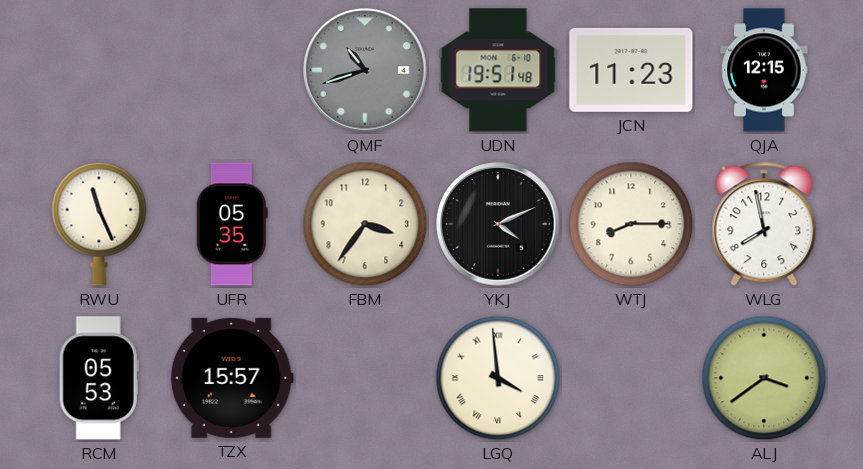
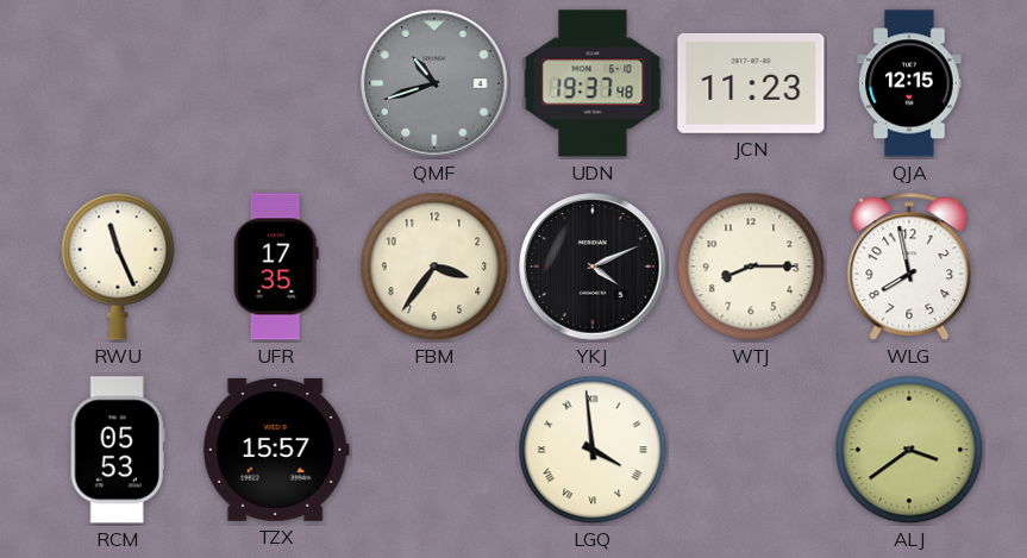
UDN: 19:51 -> 19:37
UFR: 05:35 -> 17:35
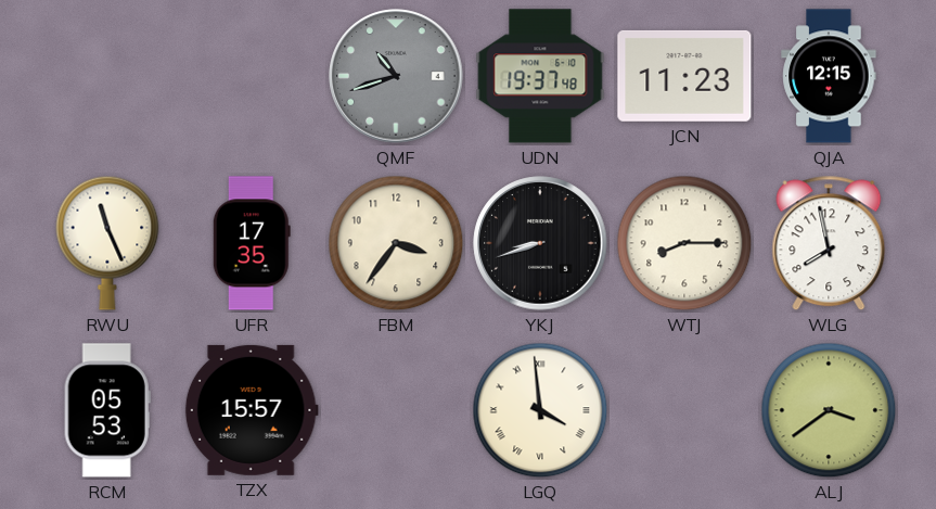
YKJ: 4:11 -> 8:42
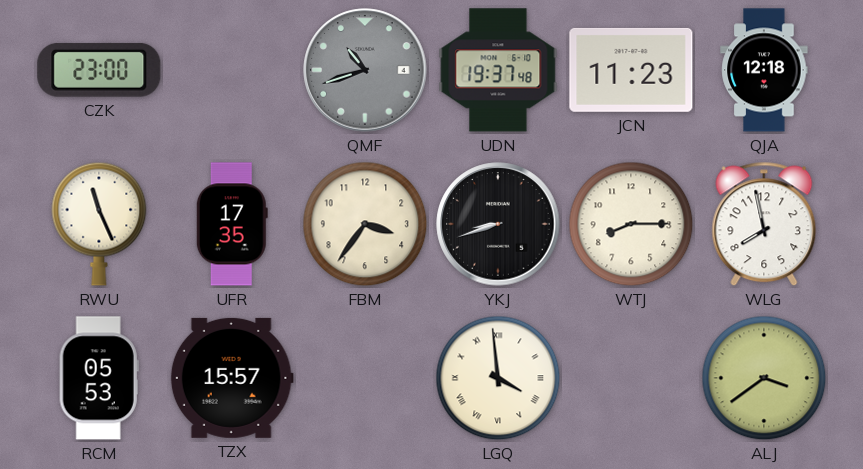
CZK: none -> 23:00
QJA: 12:15 -> 12:18
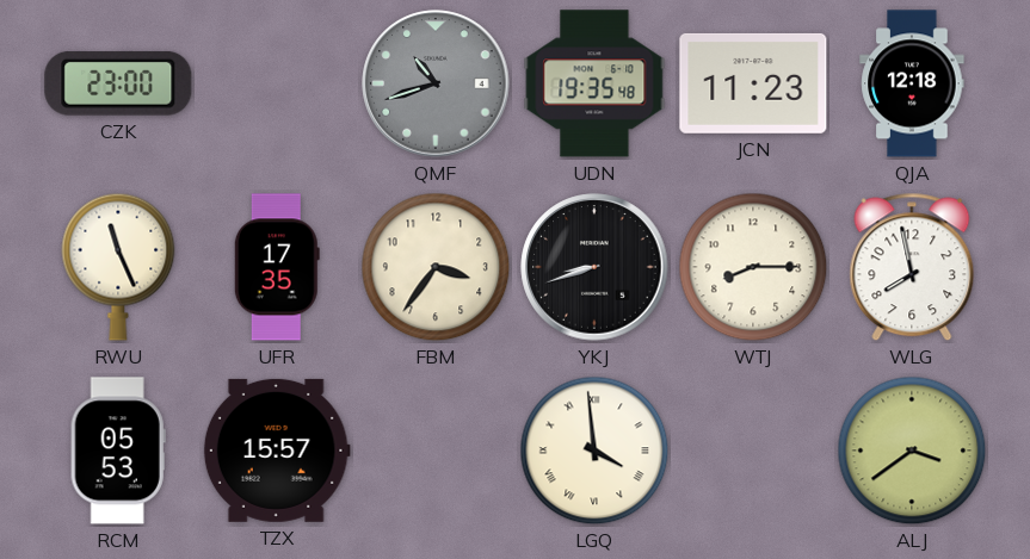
UDN: 19:37 -> 19:35
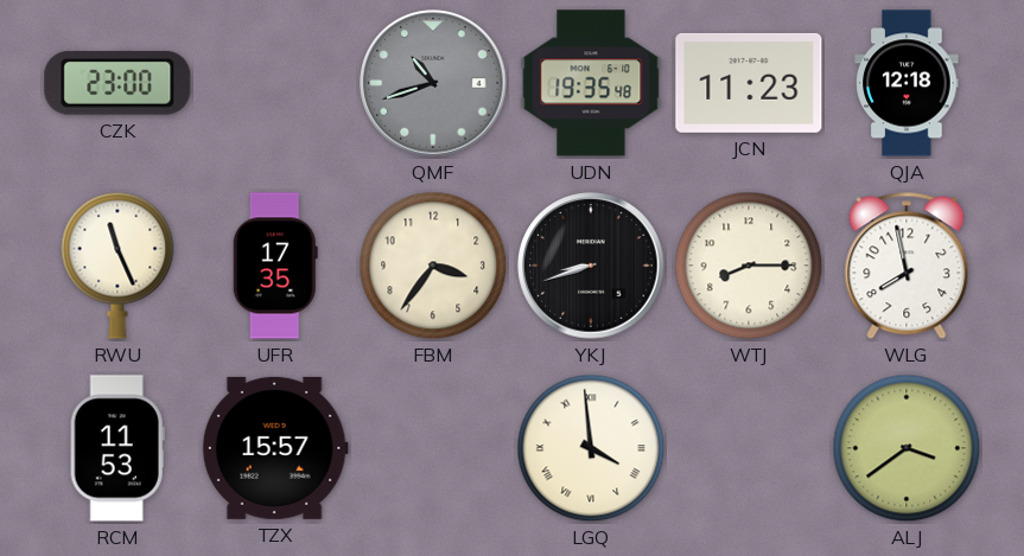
RCM: 05:53 -> 11:53
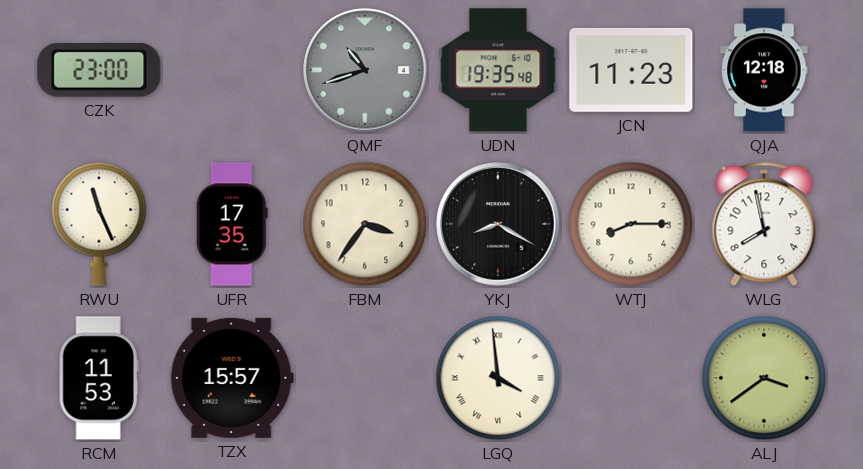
YKJ: 8:42 -> 8:20
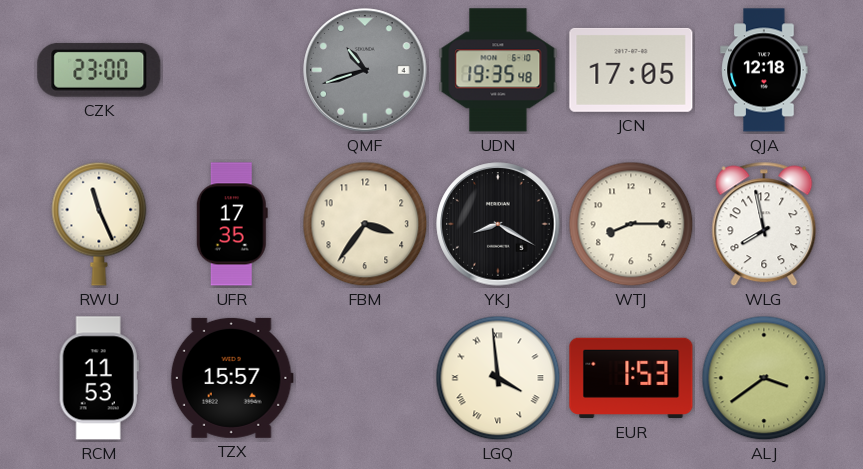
JCN: 11:23 -> 17:05
EUR: none -> 1:53
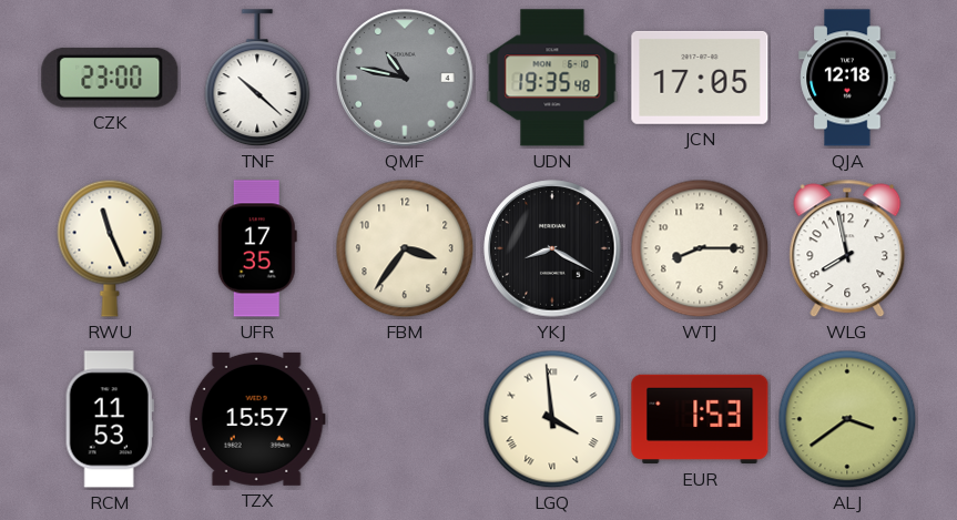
TNF: none -> 10:22
QMF: 10:42 -> 10:47
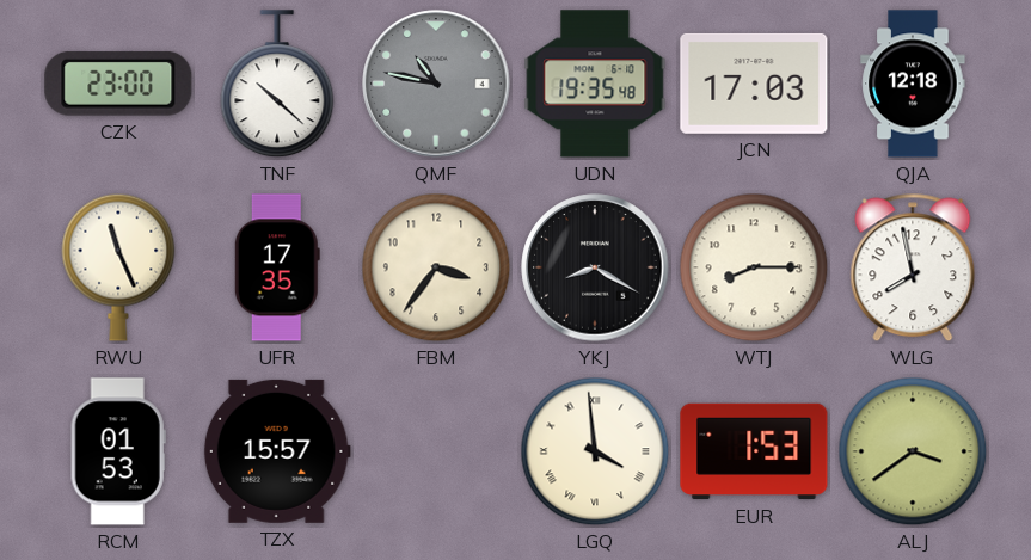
JCN: 17:05 -> 17:03
RCM: 11:53 -> 01:53
